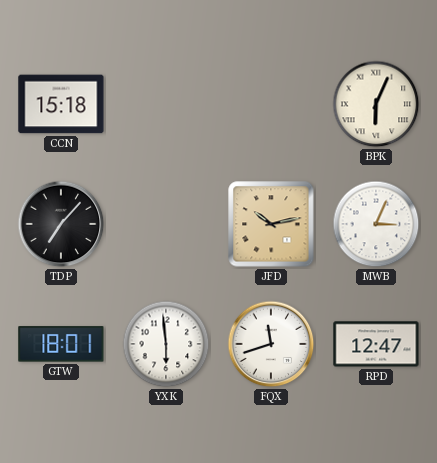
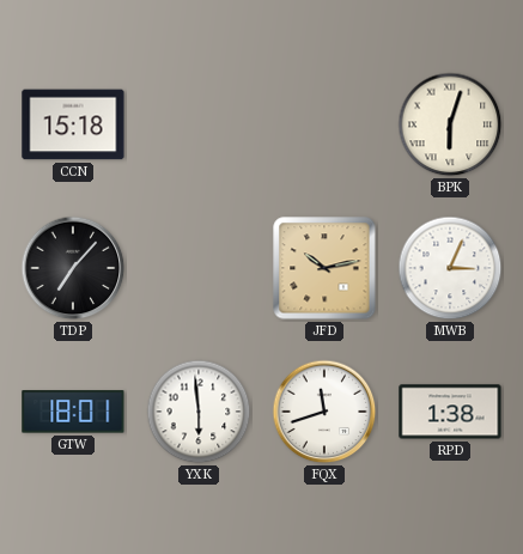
BPK: 6:04 -> 6:03
RPD: 12:47 -> 1:38
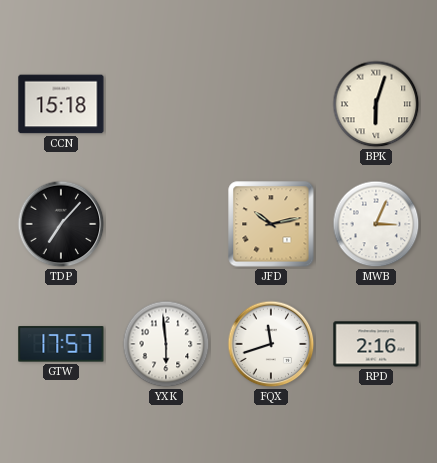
GTW: 18:01 -> 17:57
RPD: 1:38 -> 2:16
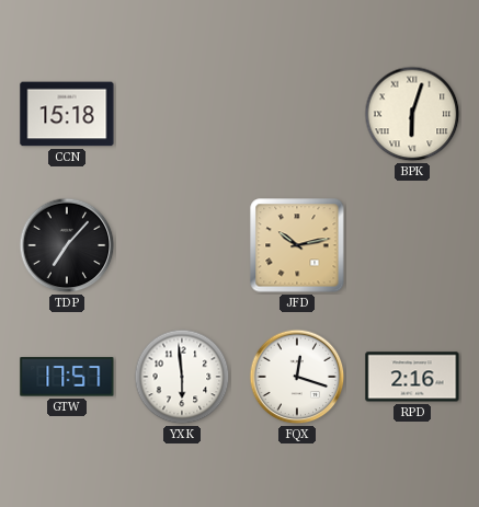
MWB: 3:04 -> none
FQX: 11:42 -> 12:18
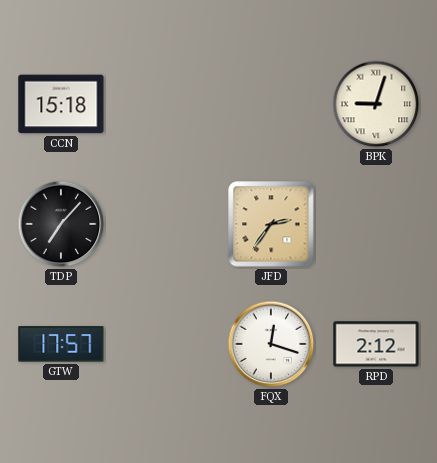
BPK: 6:03 -> 9:03
JFD: 10:13 -> 2:36
YXK: 5:59 -> none
RPD: 2:16 -> 2:12
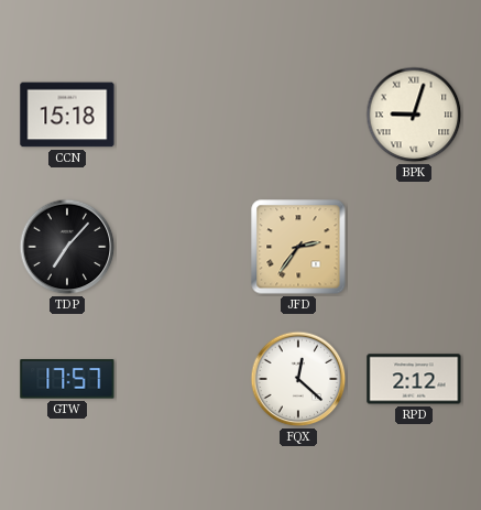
FQX: 12:18 -> 12:22
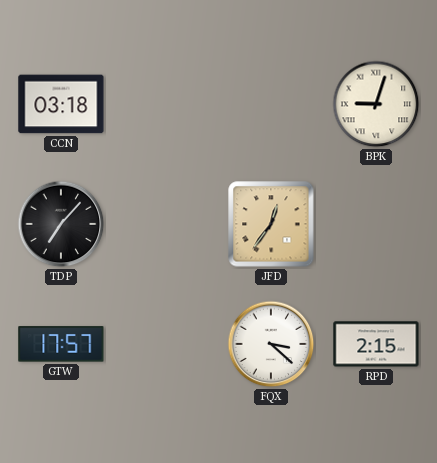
CCN: 15:18 -> 03:18
JFD: 2:36 -> 12:36
FQX: 12:22 -> 3:22
RPD: 2:12 -> 2:15
